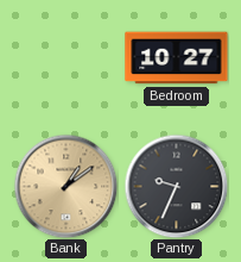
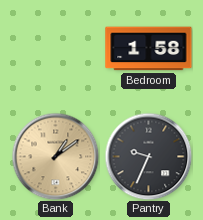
Bedroom: 10:27 -> 1:58
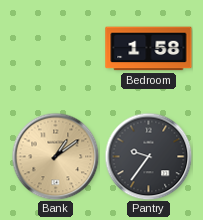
Pantry: 9:34 -> 9:36
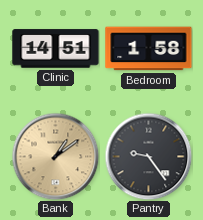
Clinic: none -> 14:51
Pantry: 9:36 -> 9:24
